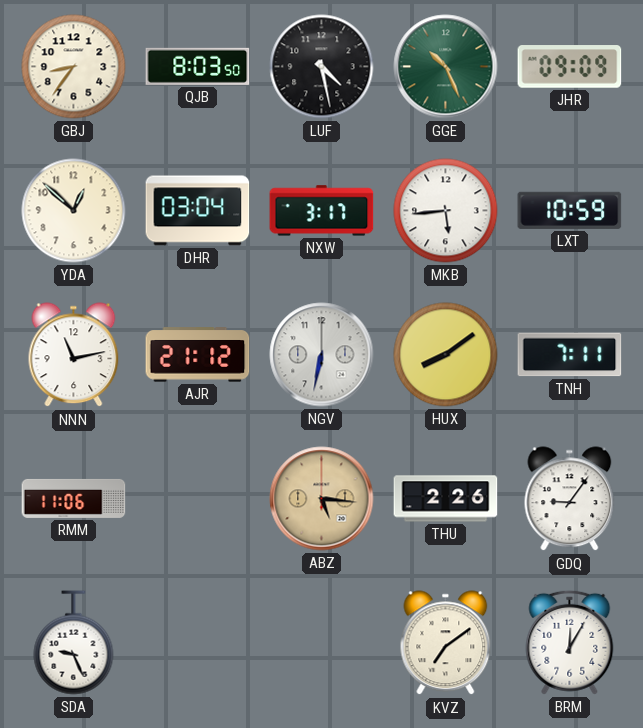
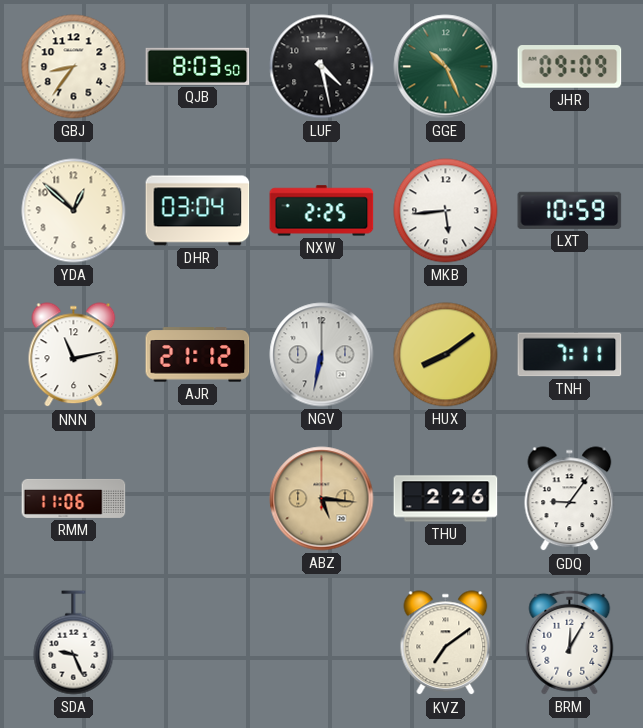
NXW: 3:17 -> 2:25
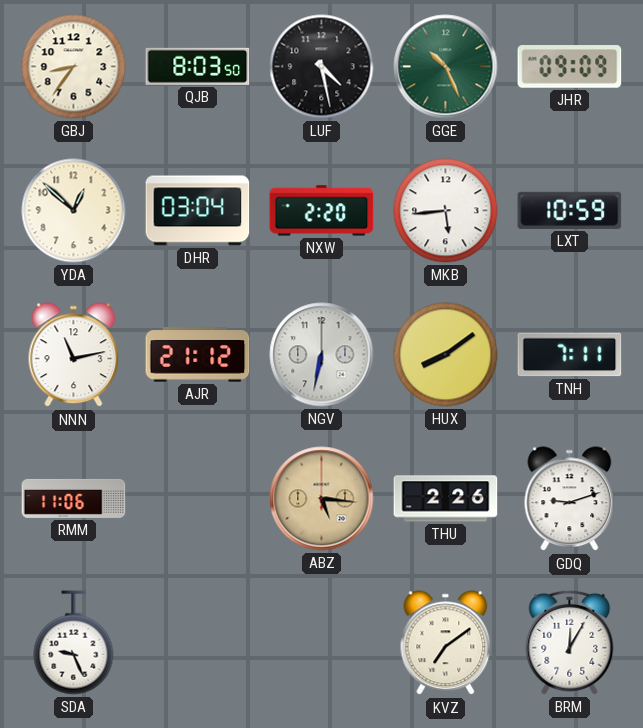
NXW: 2:25 -> 2:20
GDQ: 9:06 -> 9:12
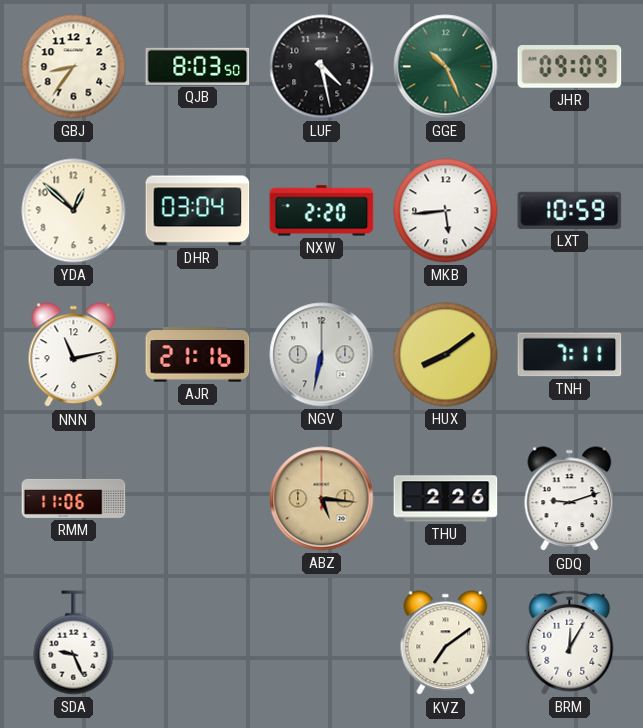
AJR: 21:12 -> 21:16
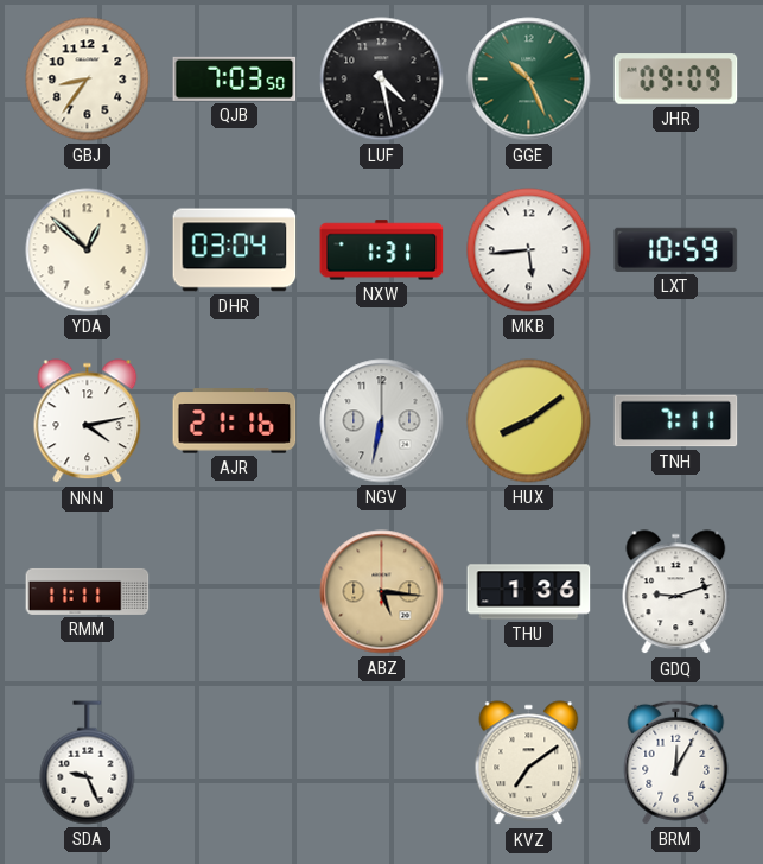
QJB: 8:03 -> 7:03
NXW: 2:20 -> 1:31
NNN: 11:13 -> 4:13
RMM: 11:06 -> 11:11
THU: 2:26 -> 1:36
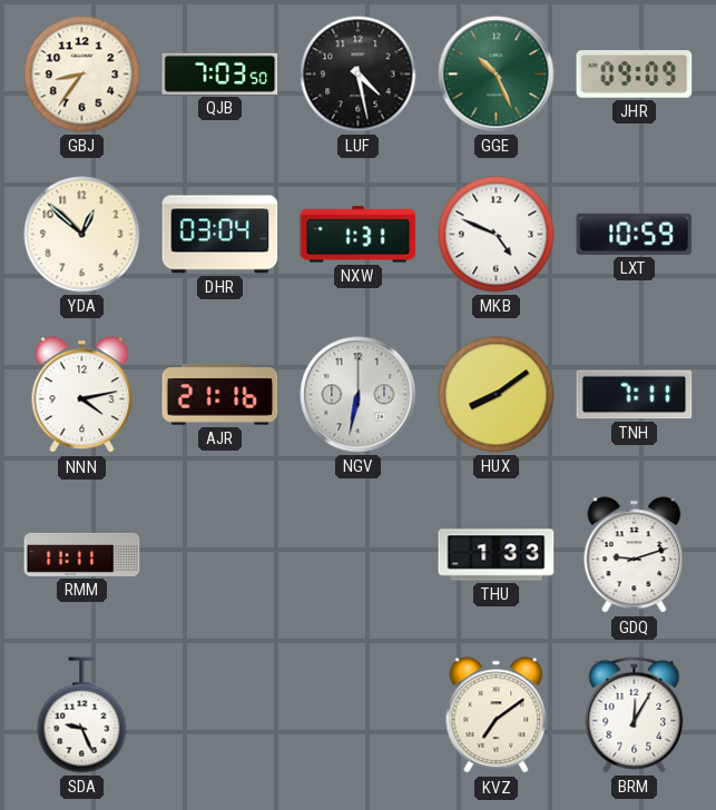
MKB: 5:44 -> 4:49
ABZ: 5:16 -> none
THU: 1:36 -> 1:33
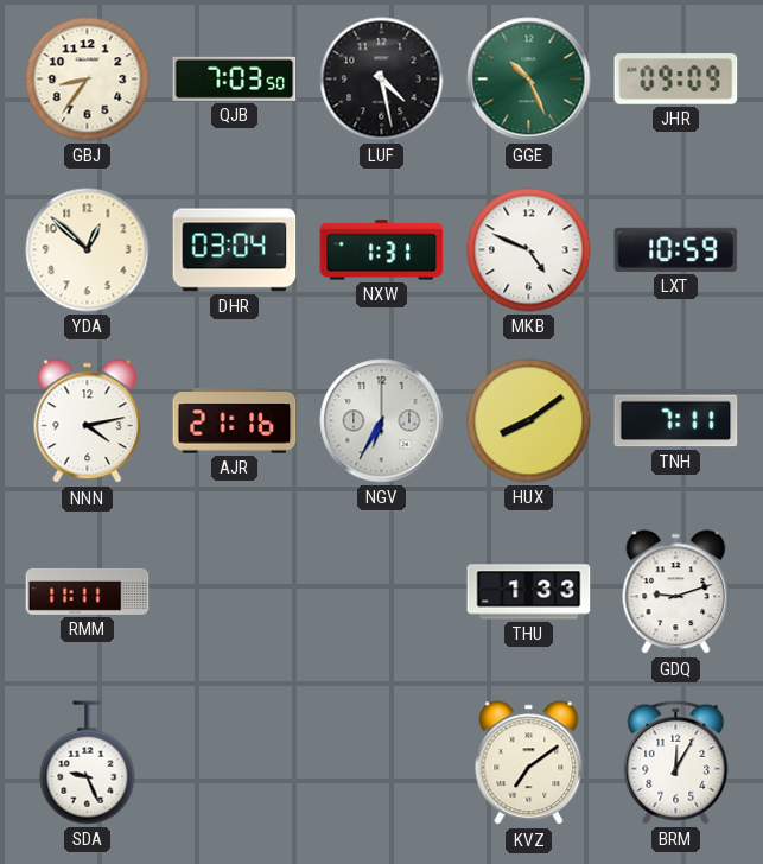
NGV: 6:32 -> 6:35
